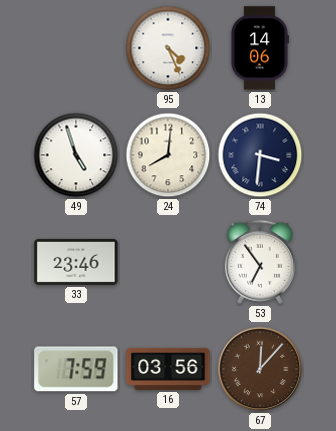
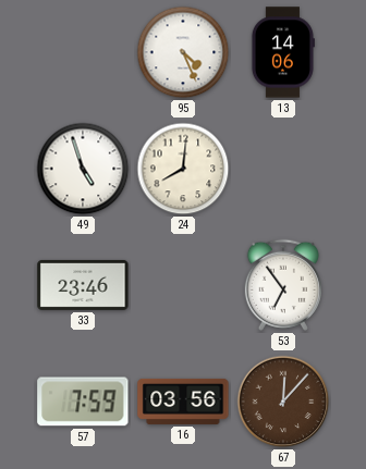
74: 3:31 -> none
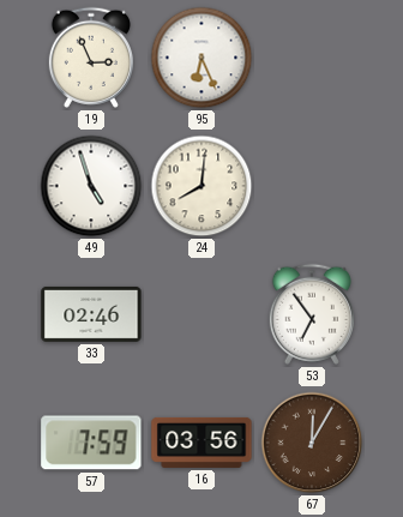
19: none -> 2:56
95: 4:26 -> 6:26
13: 14:06 -> none
33: 23:46 -> 02:46
67: 12:07 -> 12:05
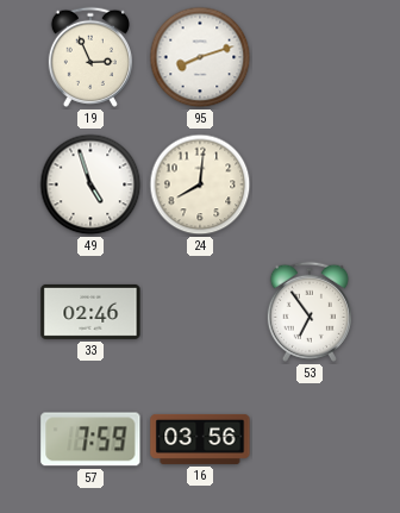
95: 6:26 -> 8:12
67: 12:05 -> none
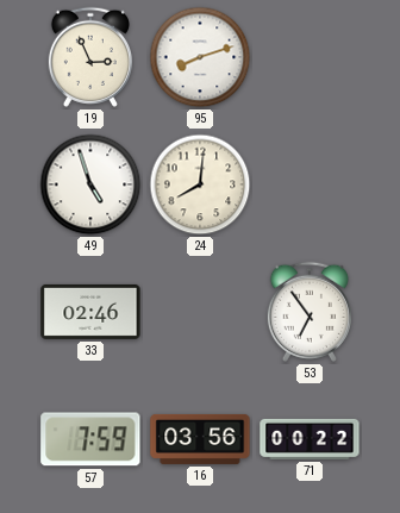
71: none -> 00:22
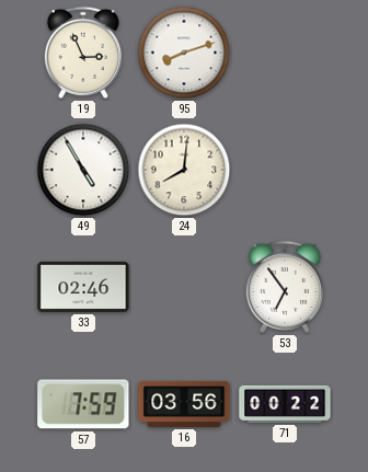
49: 4:57 -> 4:55
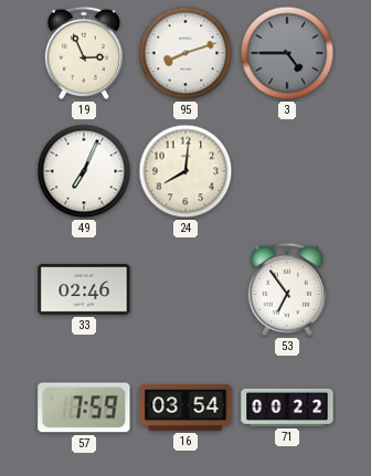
3: none -> 4:45
49: 4:55 -> 7:04
16: 03:56 -> 03:54
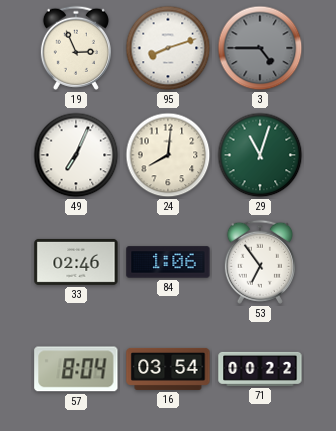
29: none -> 11:03
84: none -> 1:06
57: 7:59 -> 8:04
